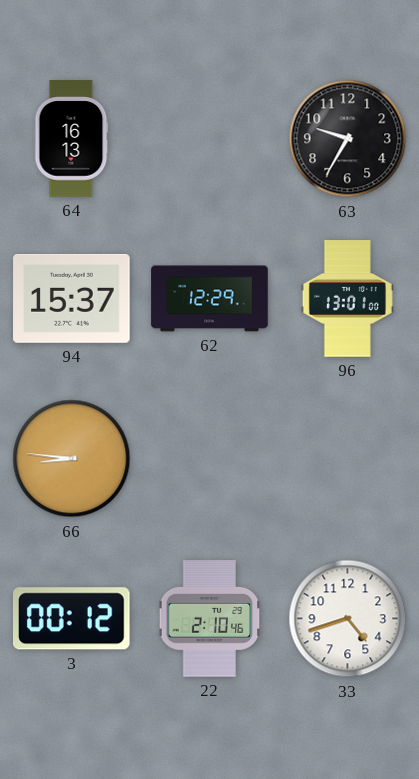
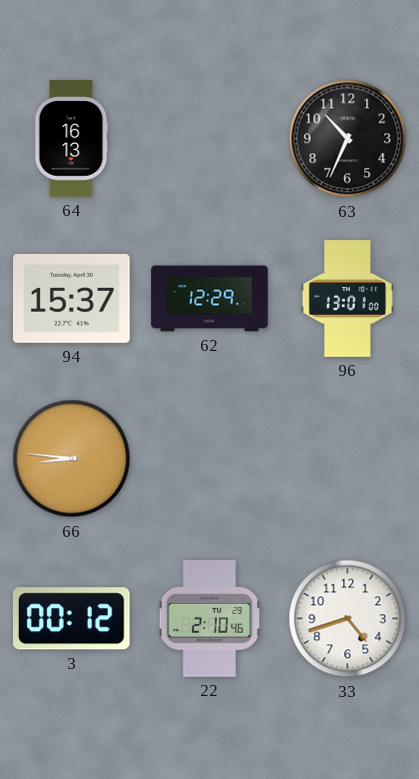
63: 9:35 -> 10:34
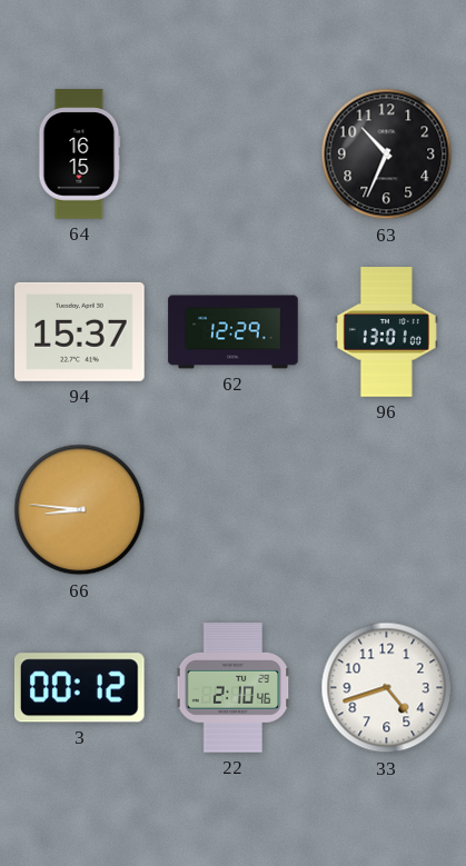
64: 16:13 -> 16:15
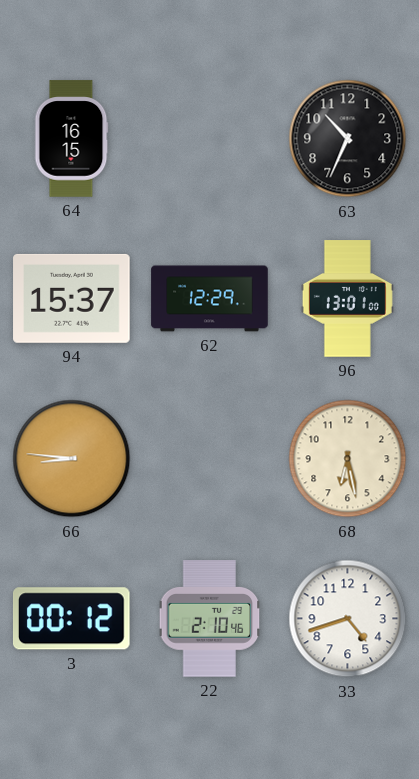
68: none -> 6:28
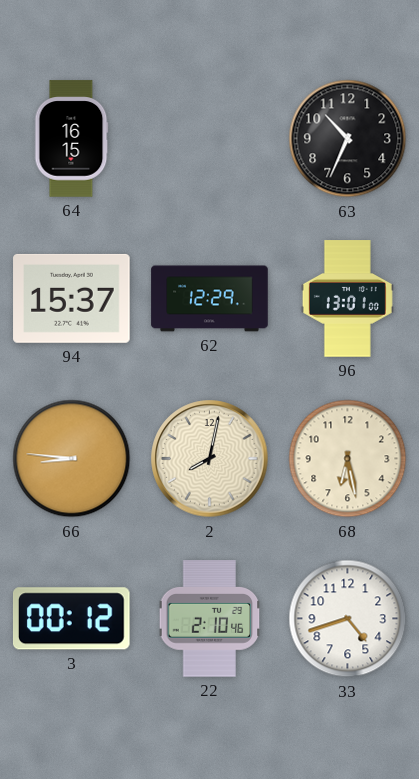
2: none -> 8:02
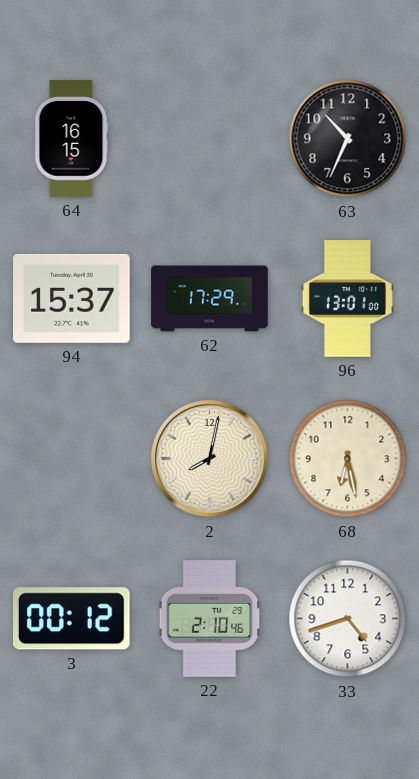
62: 12:29 -> 17:29
66: 8:46 -> none
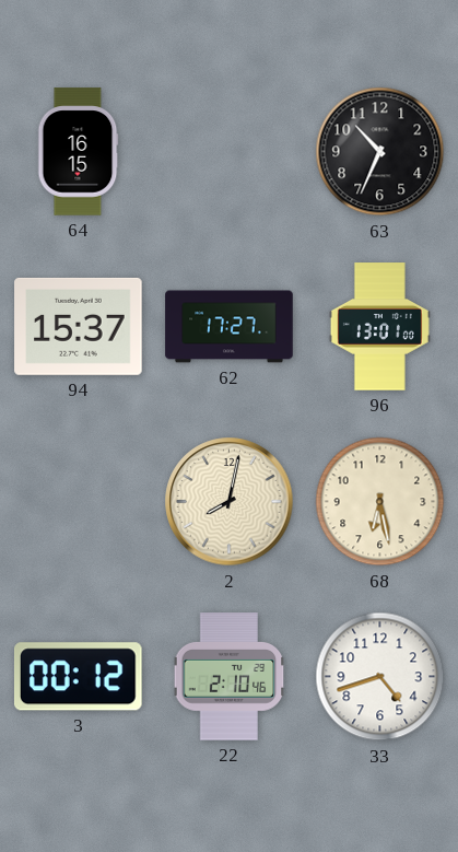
62: 17:29 -> 17:27
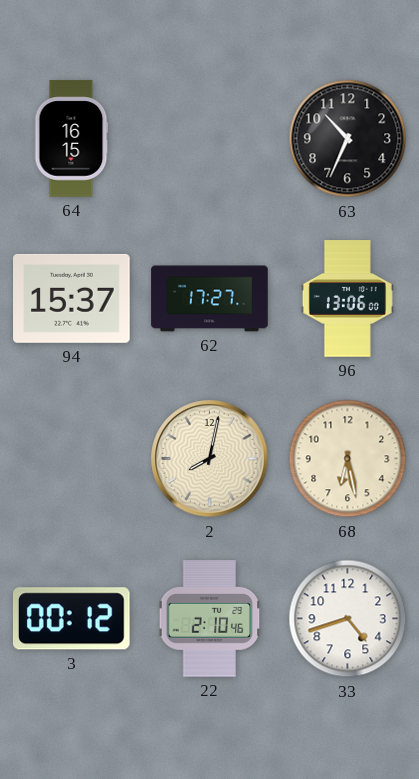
96: 13:01 -> 13:06
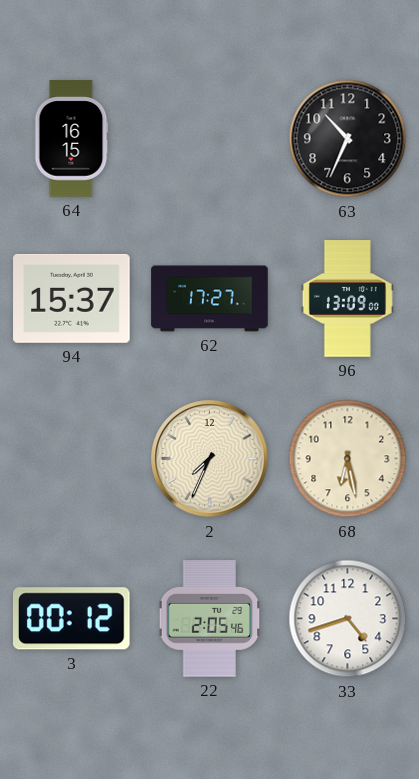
96: 13:06 -> 13:09
2: 8:02 -> 7:34
22: 2:10 -> 2:05
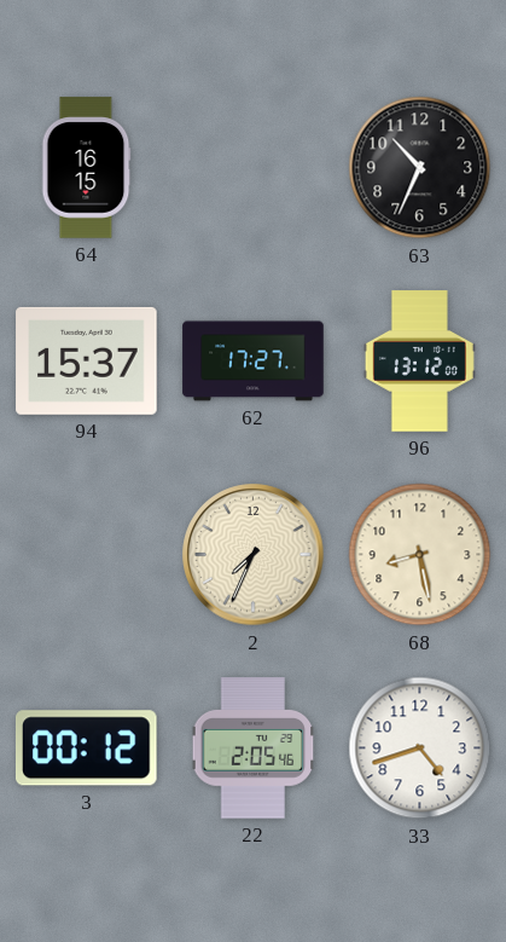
96: 13:09 -> 13:12
68: 6:28 -> 8:28
